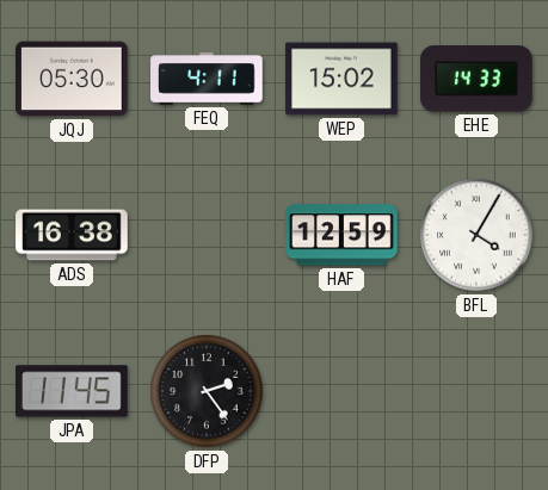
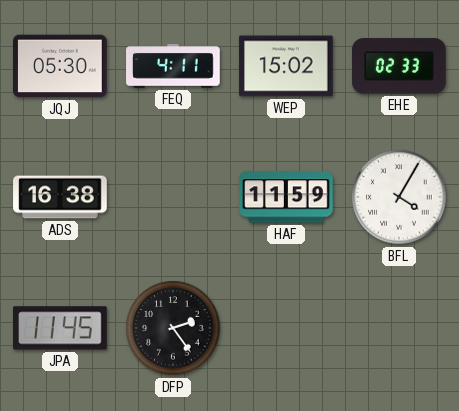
EHE: 14:33 -> 02:33
HAF: 12:59 -> 11:59
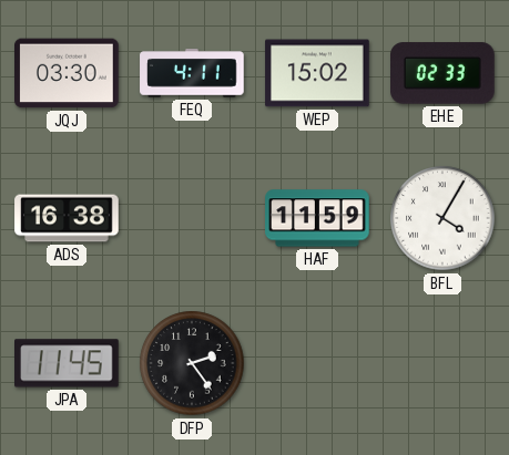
JQJ: 05:30 -> 03:30
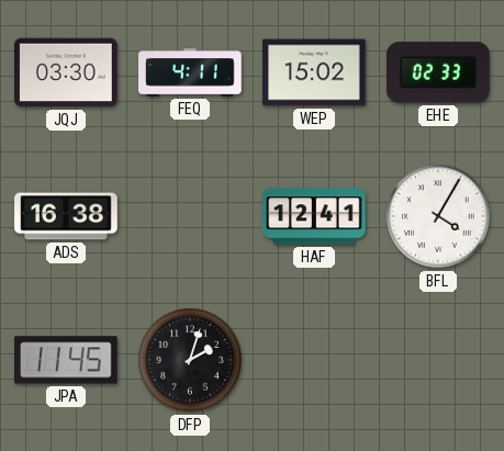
HAF: 11:59 -> 12:41
DFP: 2:24 -> 2:03
